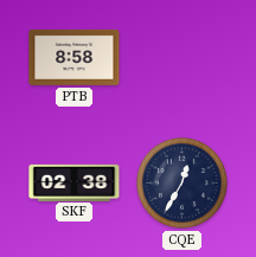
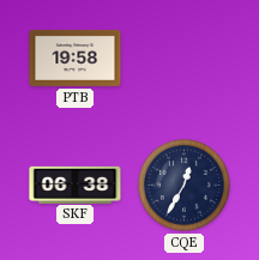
PTB: 8:58 -> 19:58
SKF: 02:38 -> 06:38
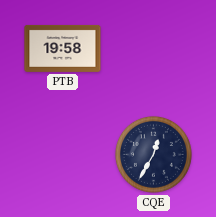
SKF: 06:38 -> none
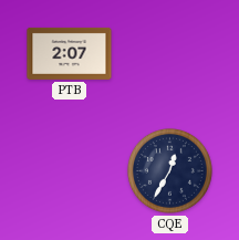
PTB: 19:58 -> 2:07
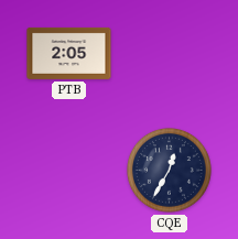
PTB: 2:07 -> 2:05
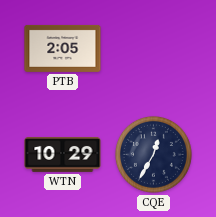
WTN: none -> 10:29
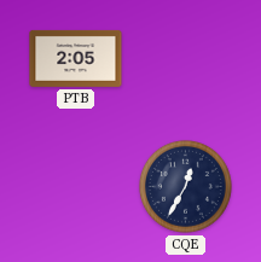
WTN: 10:29 -> none
